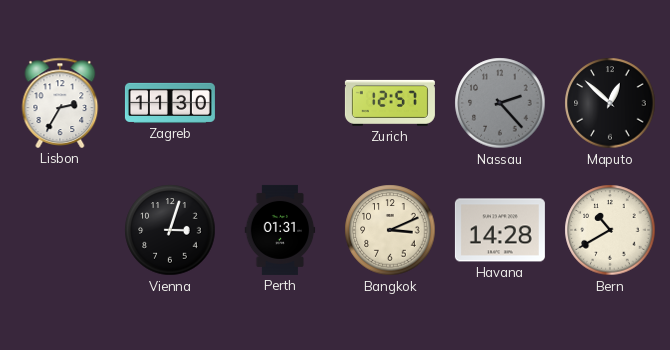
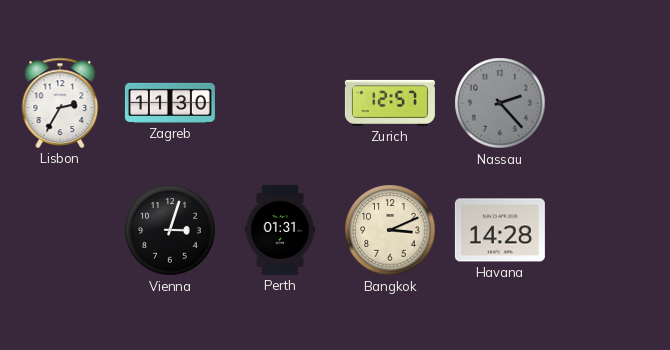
Maputo: 12:52 -> none
Bern: 10:40 -> none
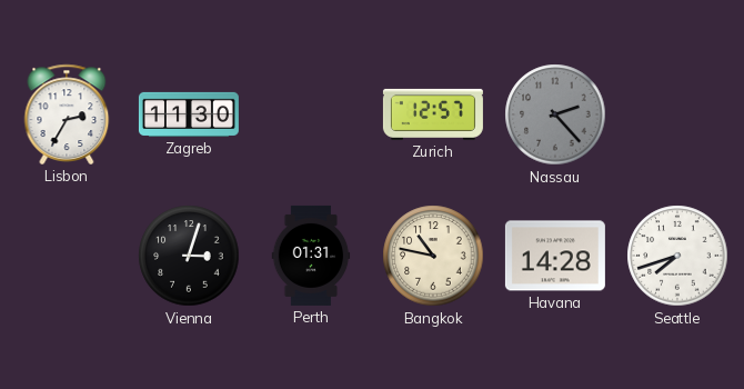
Bangkok: 3:11 -> 10:47
Seattle: none -> 7:42
